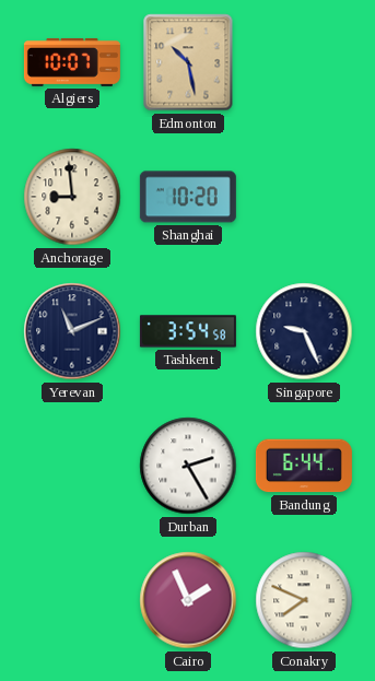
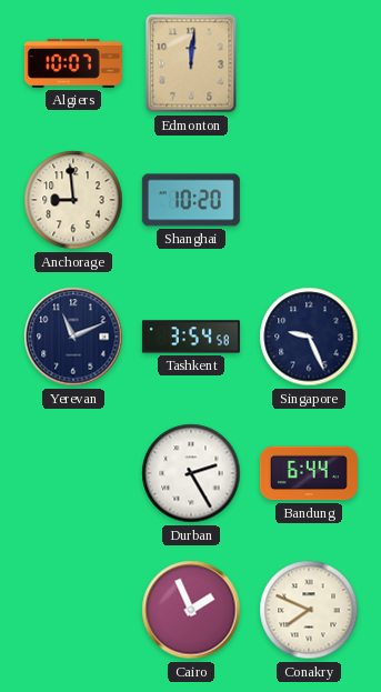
Edmonton: 10:28 -> 12:01
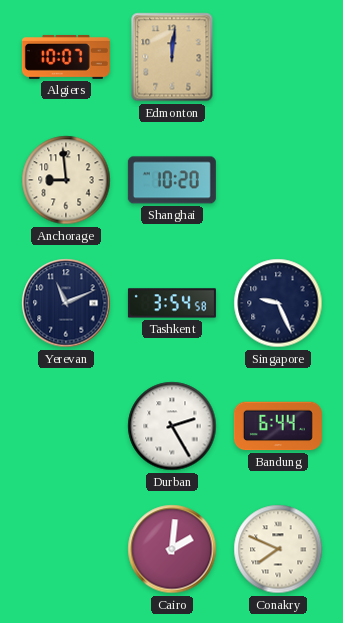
Cairo: 1:56 -> 2:01
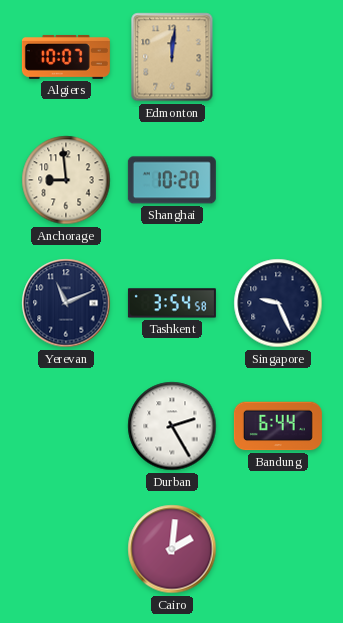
Conakry: 7:49 -> none
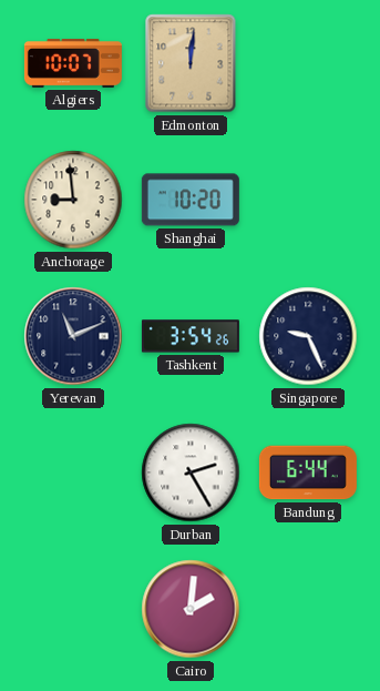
Tashkent: 3:54:58 -> 3:54:26
